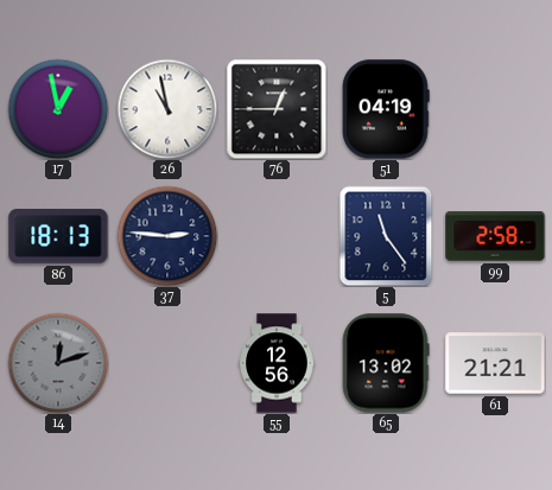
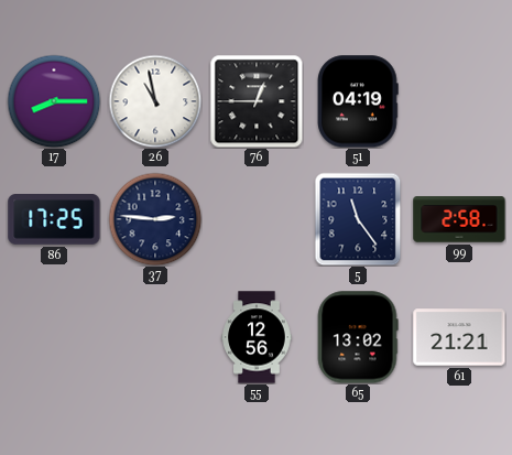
17: 12:58 -> 8:15
86: 18:13 -> 17:25
14: 12:12 -> none
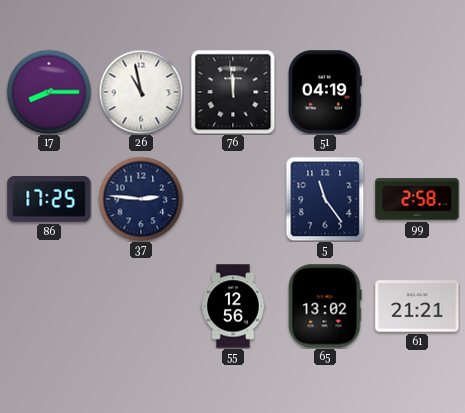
76: 12:45 -> 11:59
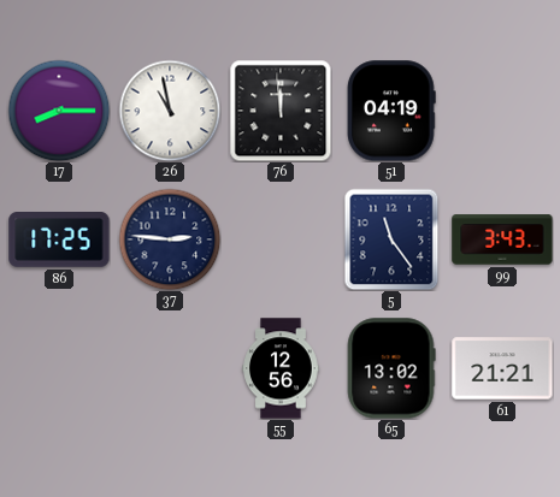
99: 2:58 -> 3:43
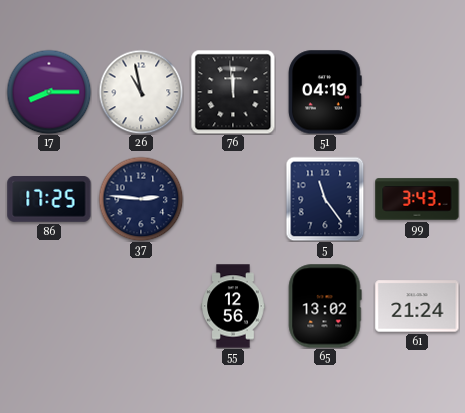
61: 21:21 -> 21:24
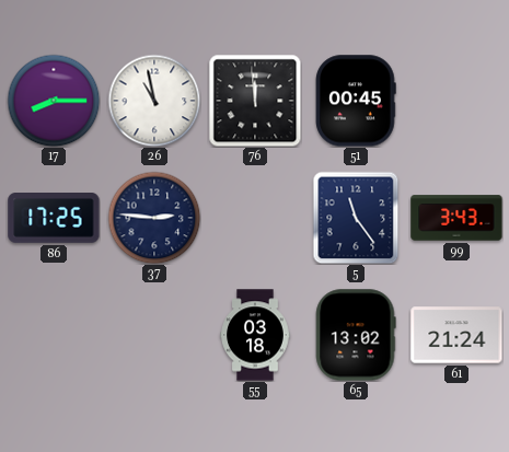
51: 04:19 -> 00:45
55: 12:56 -> 03:18
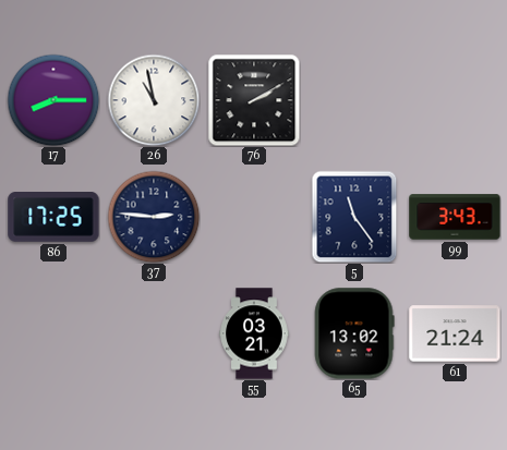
76: 11:59 -> 2:10
51: 00:45 -> none
55: 03:18 -> 03:21
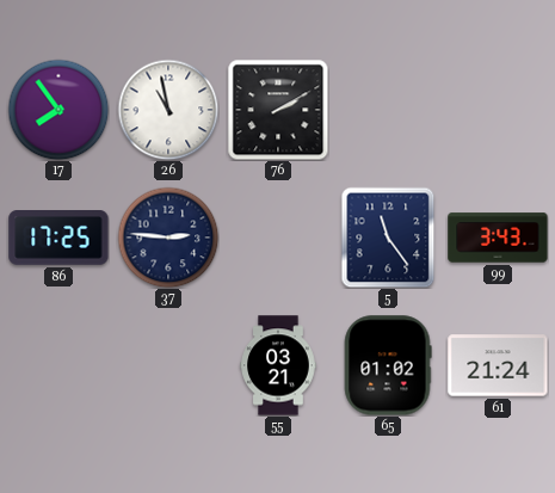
17: 8:15 -> 7:54
65: 13:02 -> 01:02
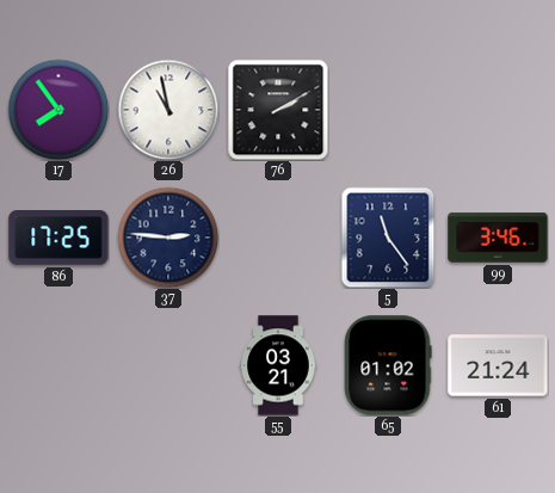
99: 3:43 -> 3:46
